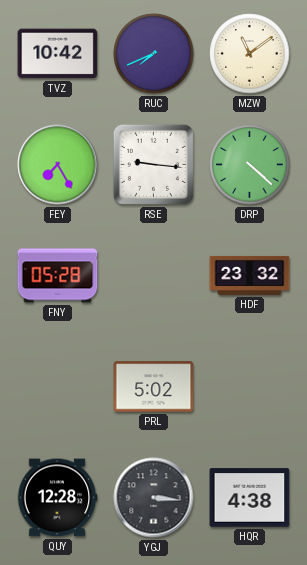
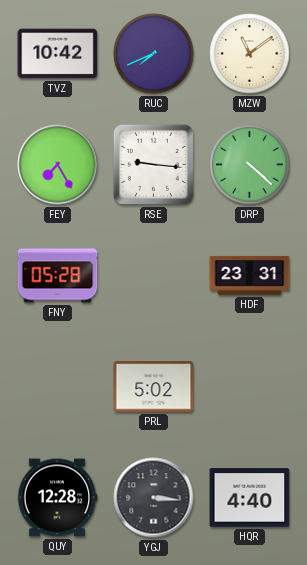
HDF: 23:32 -> 23:31
HQR: 4:38 -> 4:40
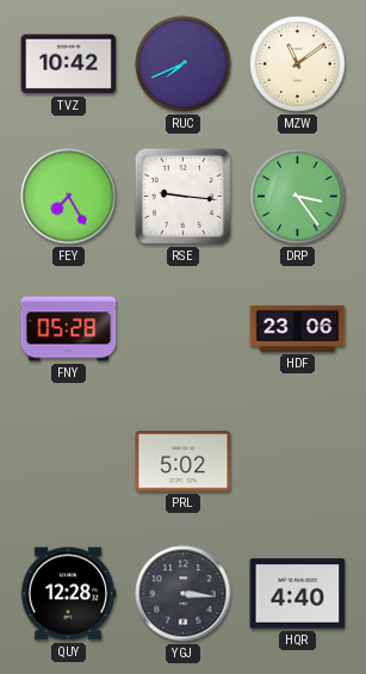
DRP: 4:22 -> 3:24
HDF: 23:31 -> 23:06
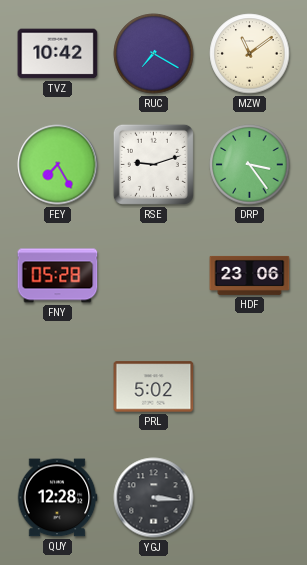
RUC: 7:41 -> 7:20
RSE: 9:16 -> 9:12
HQR: 4:40 -> none
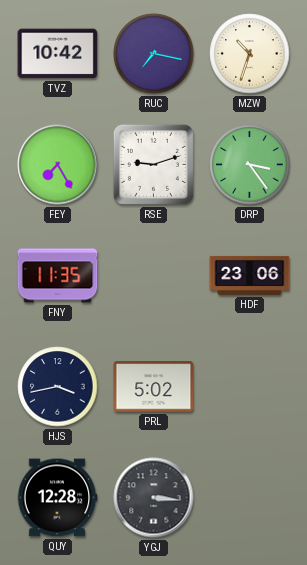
RUC: 7:20 -> 7:17
MZW: 11:09 -> 10:33
FNY: 05:28 -> 11:35
HJS: none -> 3:43
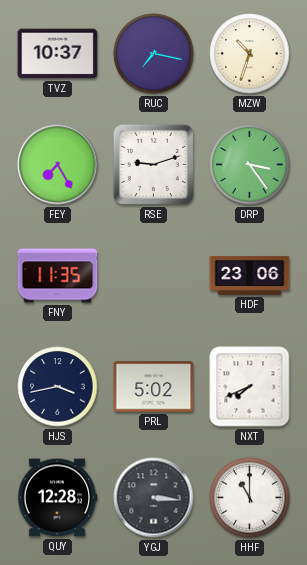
TVZ: 10:42 -> 10:37
NXT: none -> 7:41
HHF: none -> 11:00
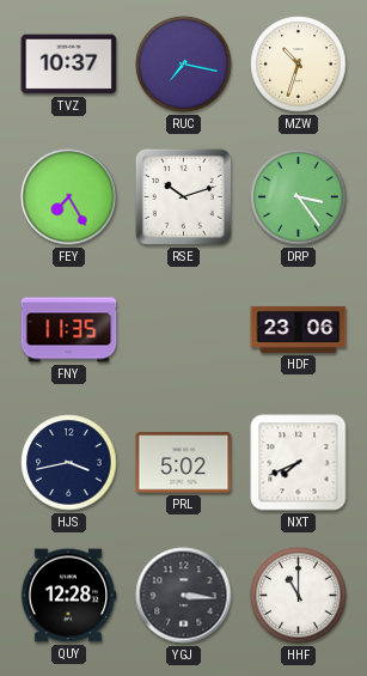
RSE: 9:12 -> 10:12
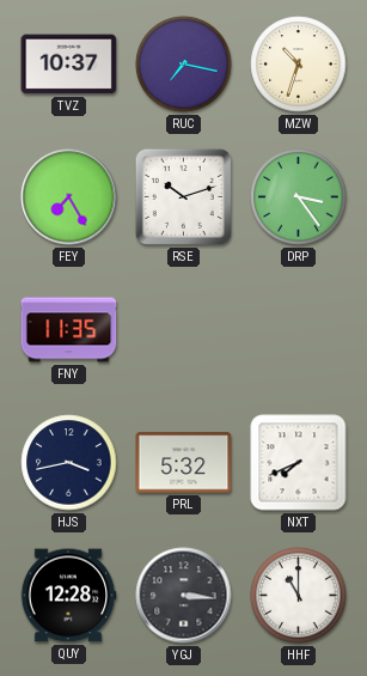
HDF: 23:06 -> none
PRL: 5:02 -> 5:32
